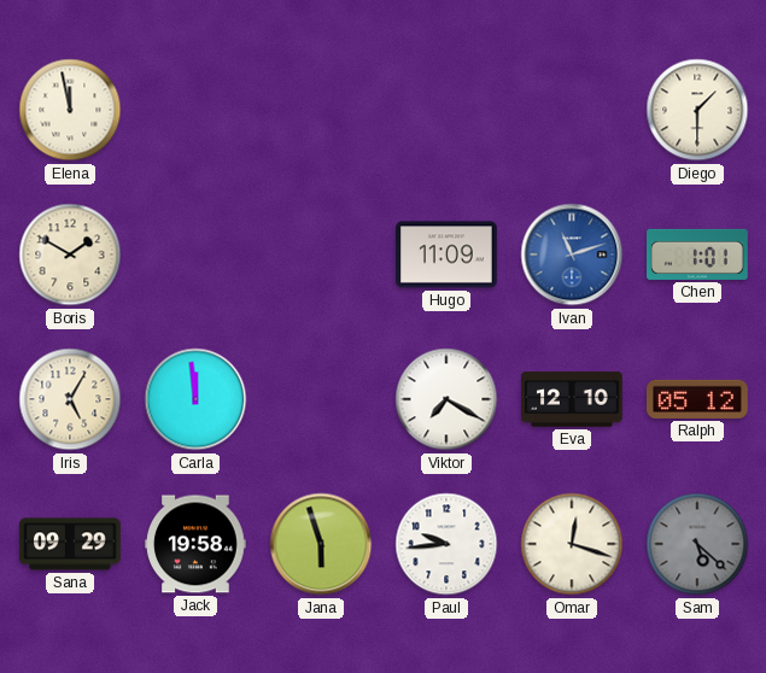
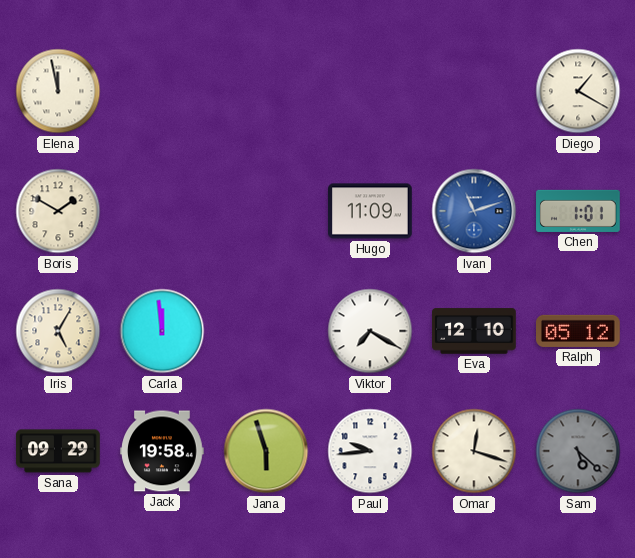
Diego: 1:30 -> 1:20
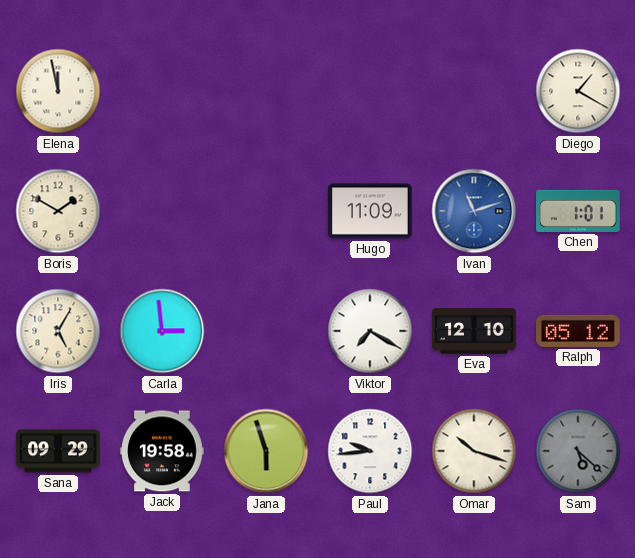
Carla: 11:59 -> 2:59
Omar: 12:18 -> 10:18
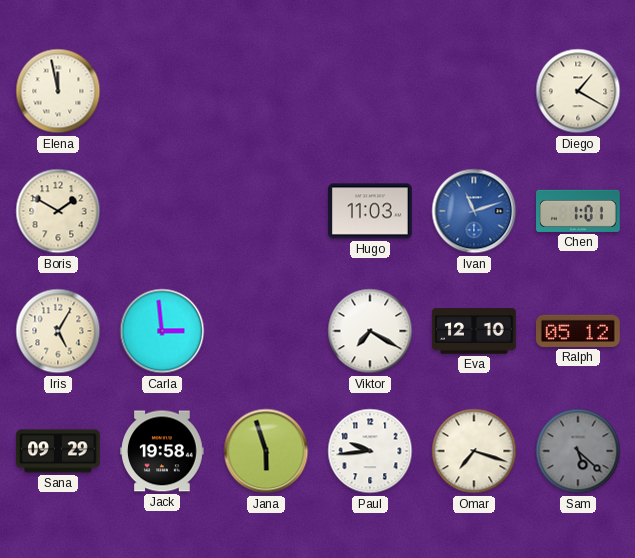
Hugo: 11:09 -> 11:03
Omar: 10:18 -> 7:18
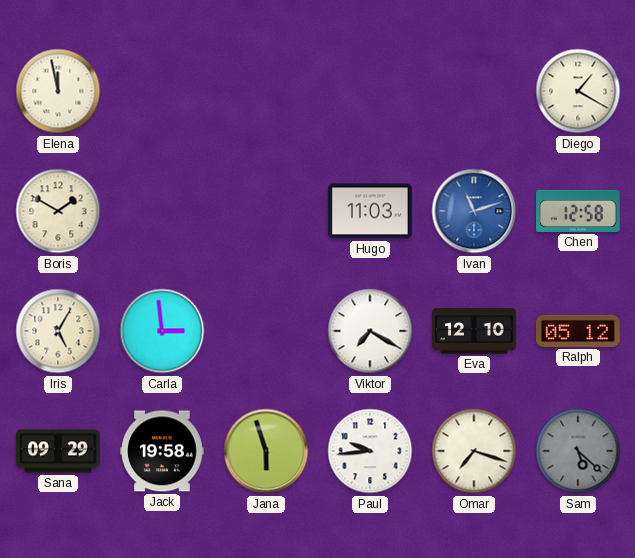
Chen: 1:01 -> 12:58
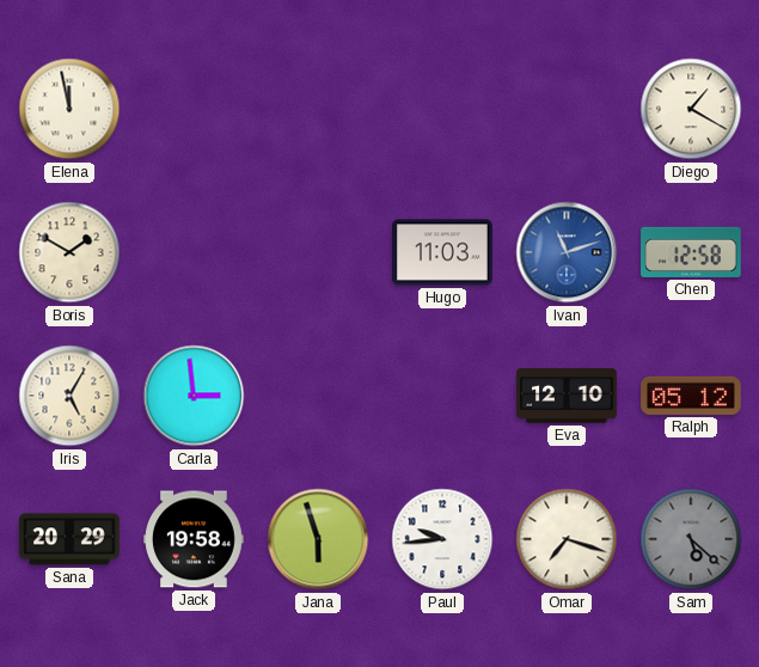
Viktor: 7:20 -> none
Sana: 09:29 -> 20:29
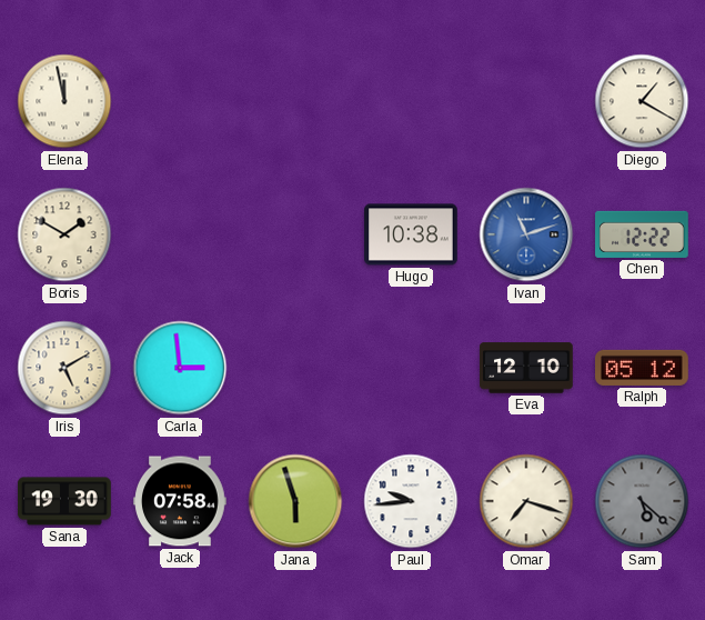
Hugo: 11:03 -> 10:38
Chen: 12:58 -> 12:22
Iris: 5:05 -> 5:10
Sana: 20:29 -> 19:30
Jack: 19:58 -> 07:58
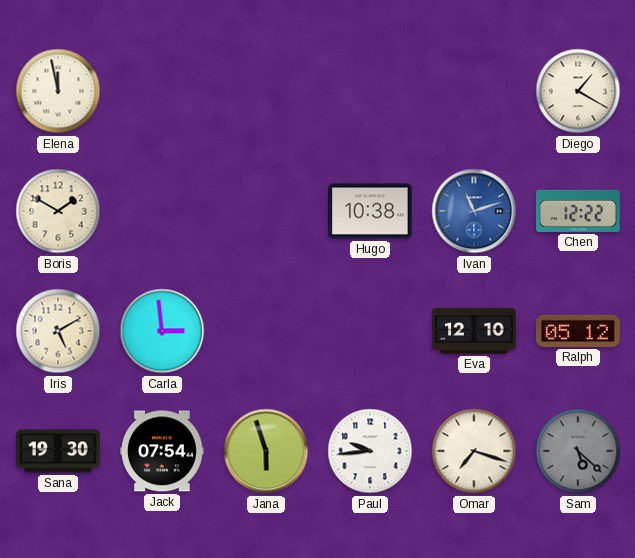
Jack: 07:58 -> 07:54
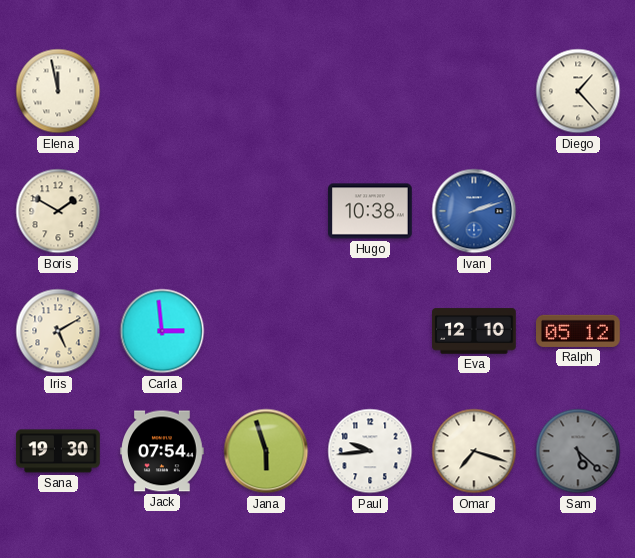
Diego: 1:20 -> 1:23
Ivan: 11:12 -> 2:12
Chen: 12:22 -> none
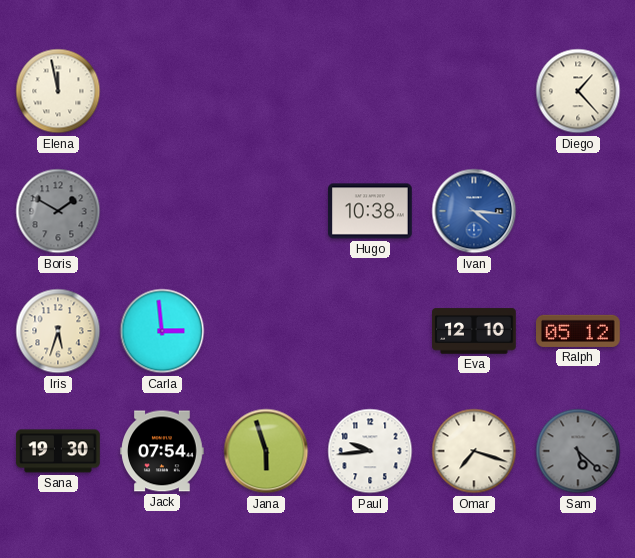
Boris dial: cream -> grey
Ivan: 2:12 -> 4:16
Iris: 5:10 -> 5:33
